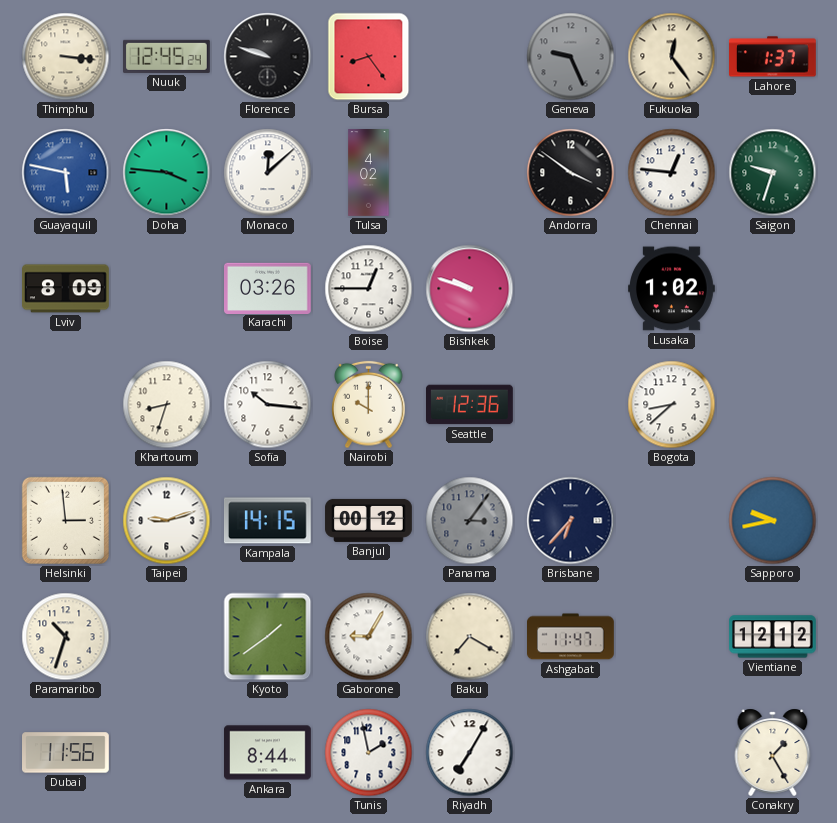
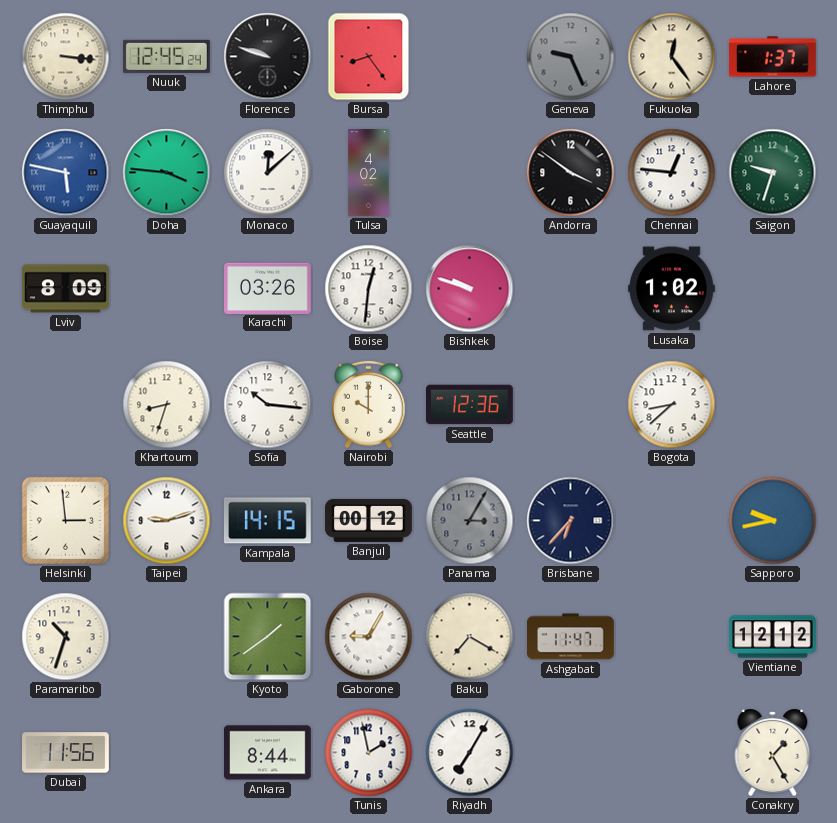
Boise: 12:45 -> 12:31
Panama: 3:06 -> 3:05
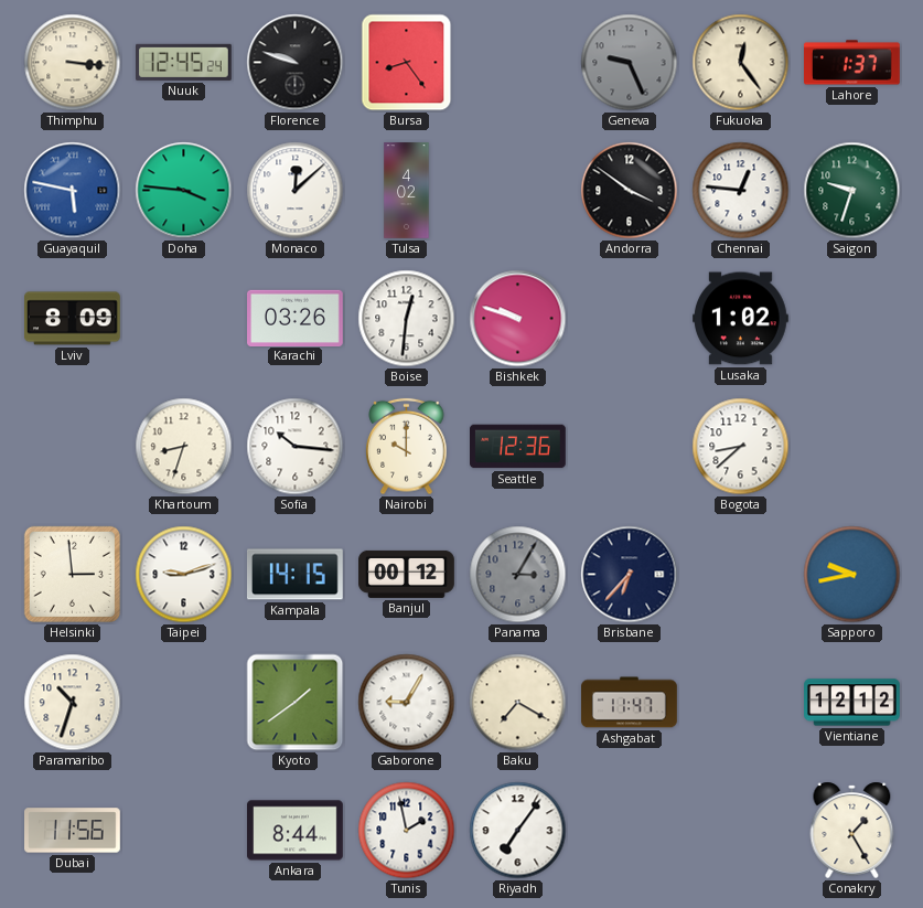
Riyadh: 7:05 -> 7:06
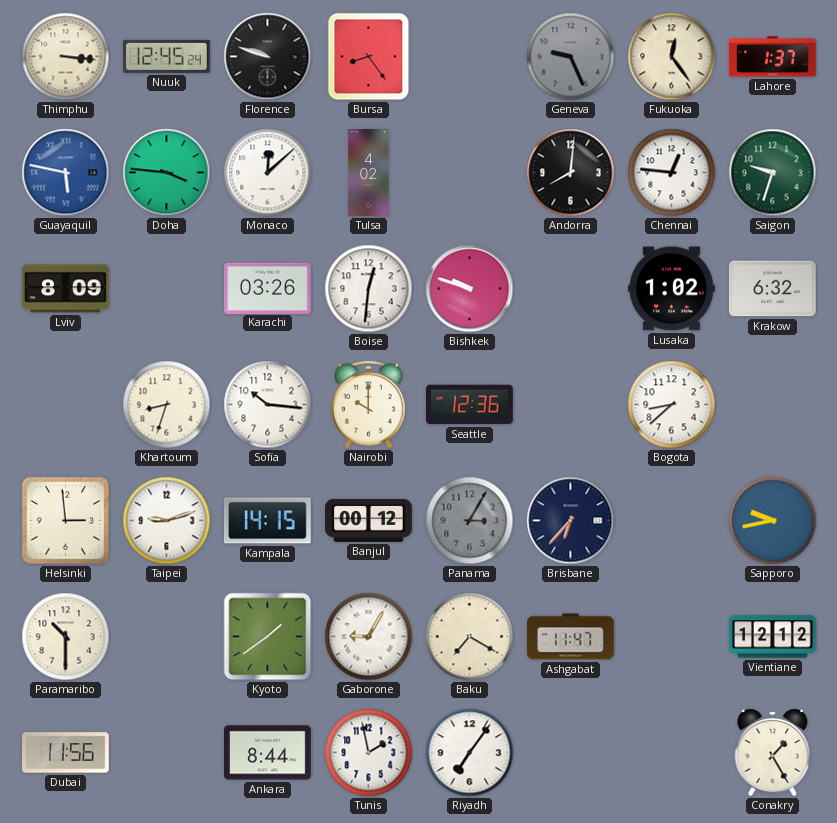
Andorra: 3:51 -> 8:01
Krakow: none -> 6:32
Paramaribo: 10:33 -> 10:30
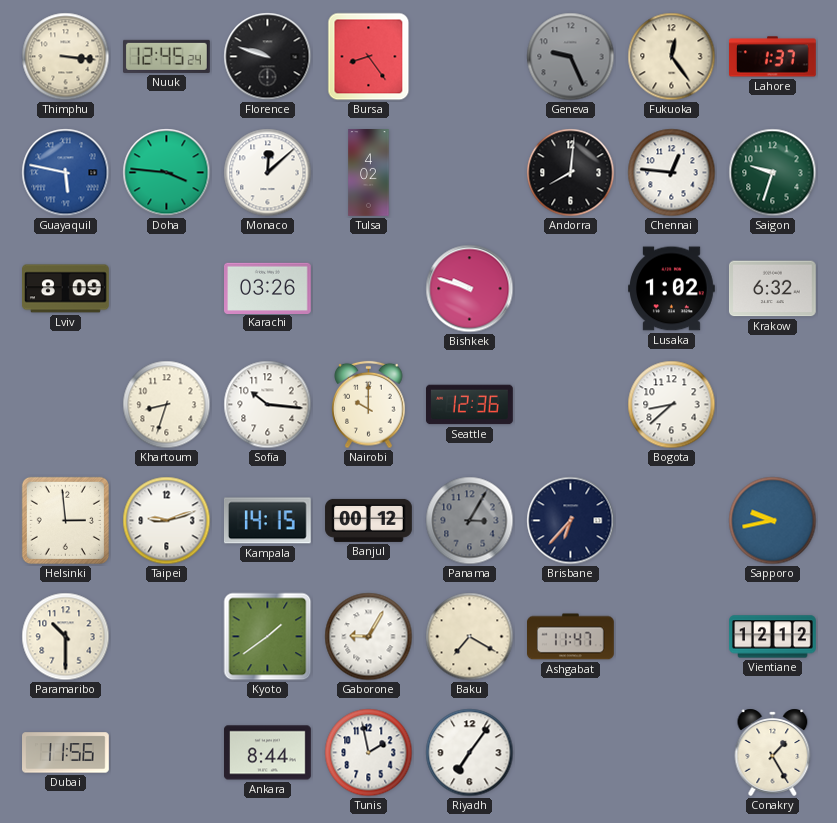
Boise: 12:31 -> none
